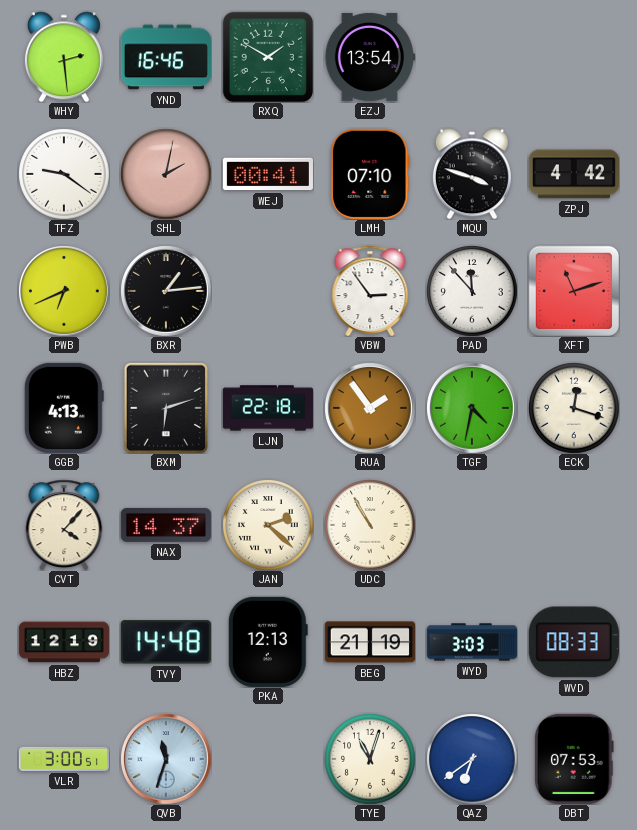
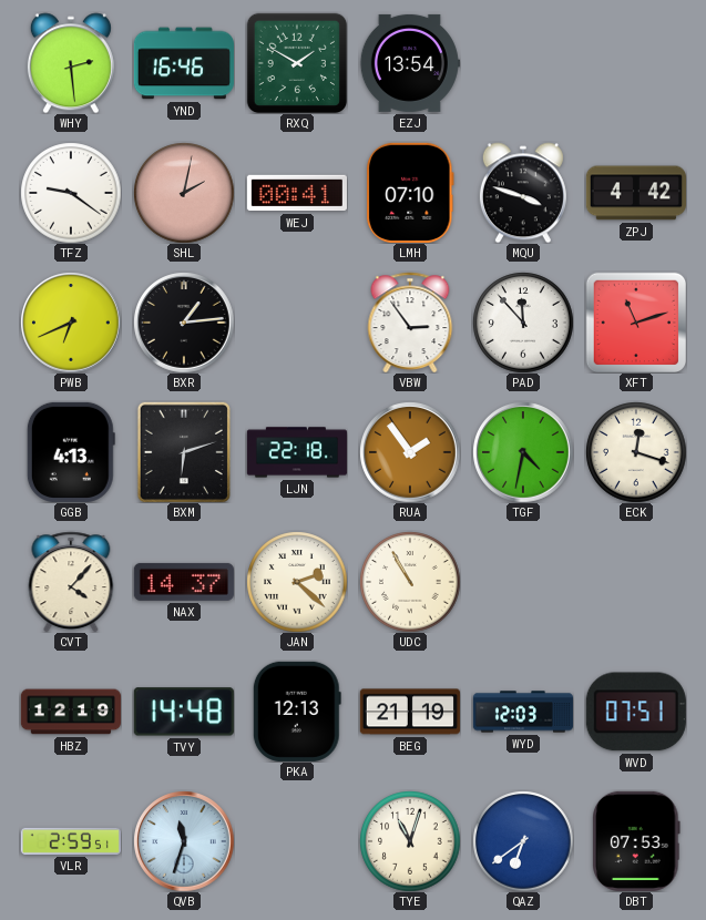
WYD: 3:03 -> 12:03
WVD: 08:33 -> 07:51
VLR: 3:00 -> 2:59
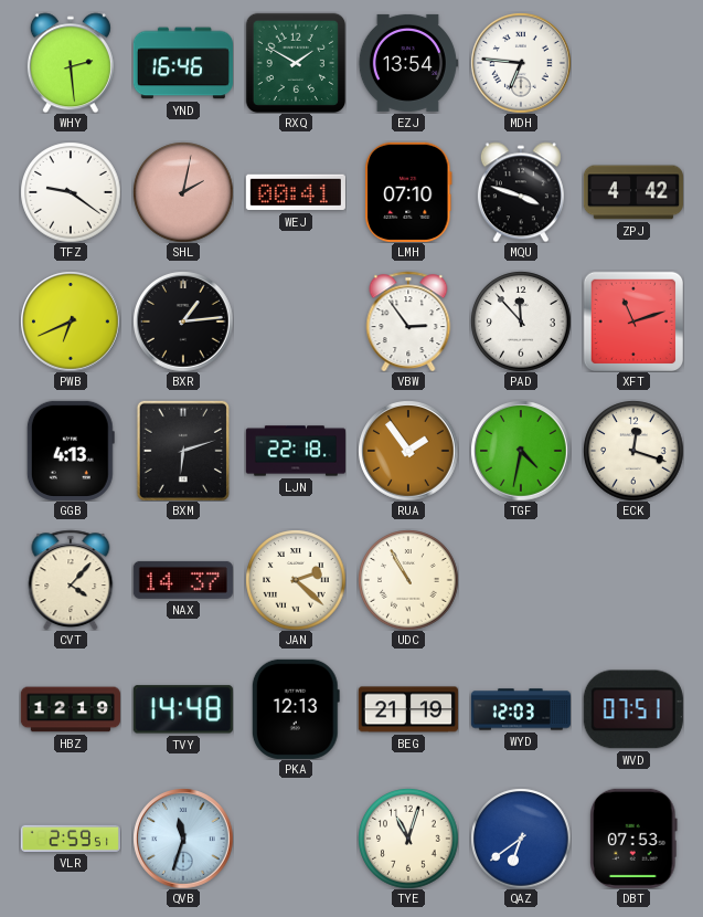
MDH: none -> 6:46
